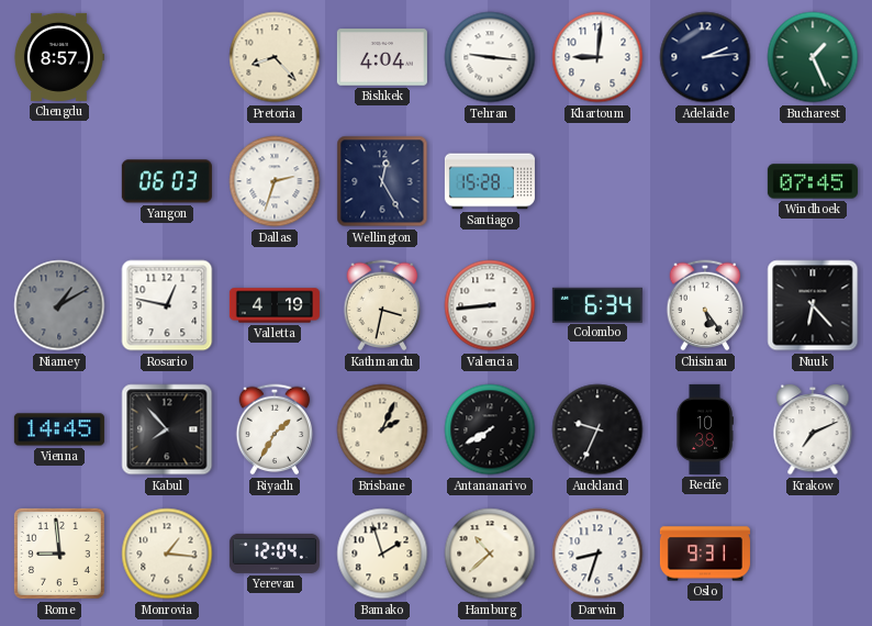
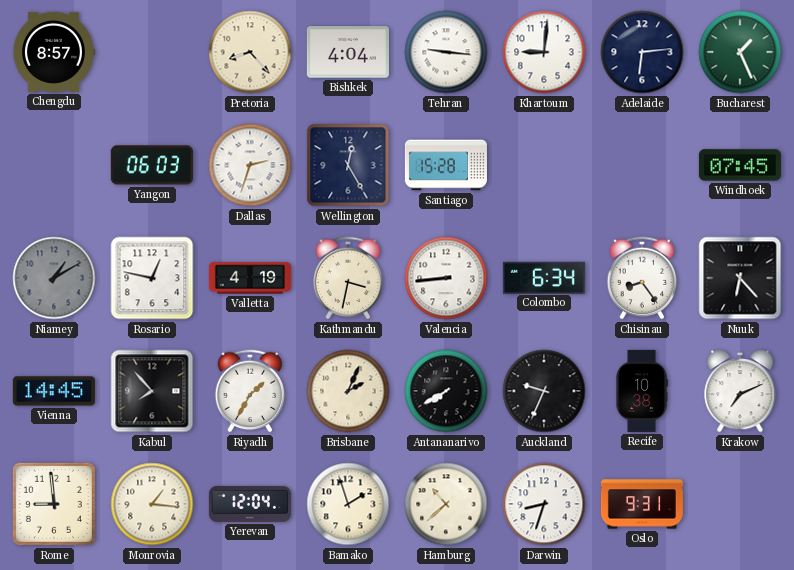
Adelaide: 2:14 -> 6:14
Chisinau: 5:24 -> 8:24
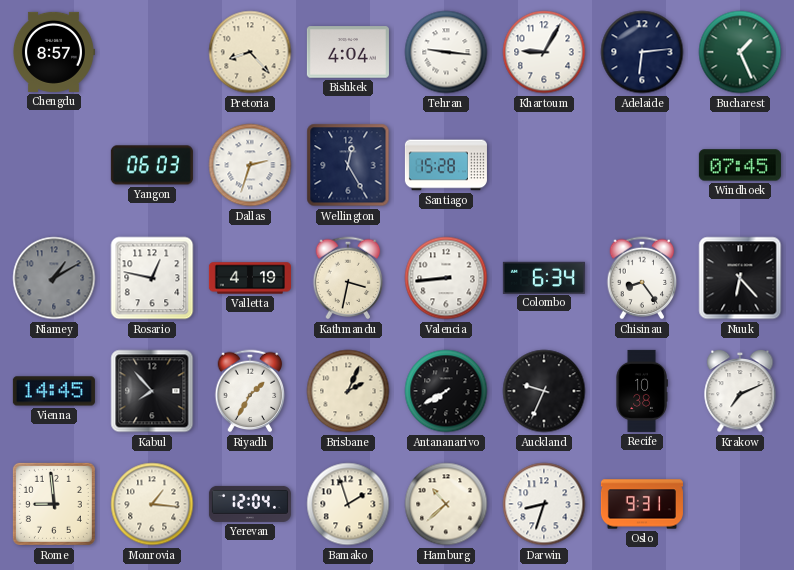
Khartoum: 9:01 -> 9:05
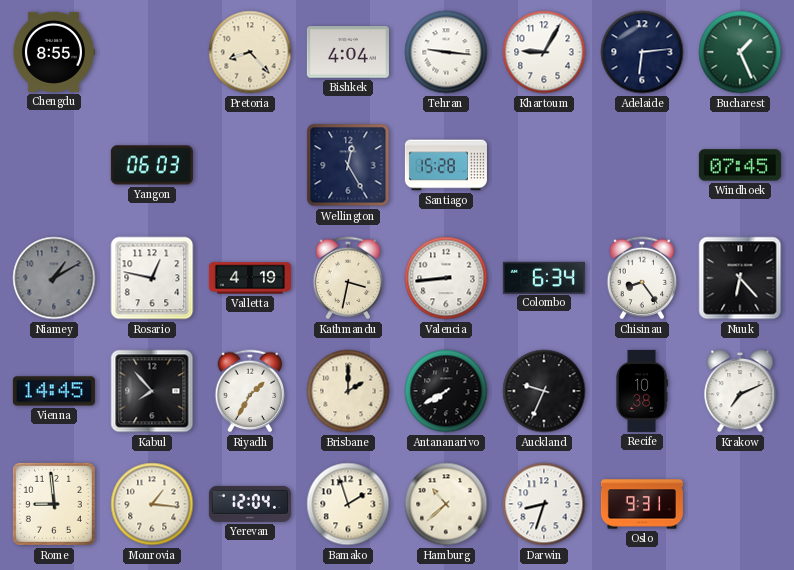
Chengdu: 8:57 -> 8:55
Dallas: 2:33 -> none
Brisbane: 2:04 -> 2:00
